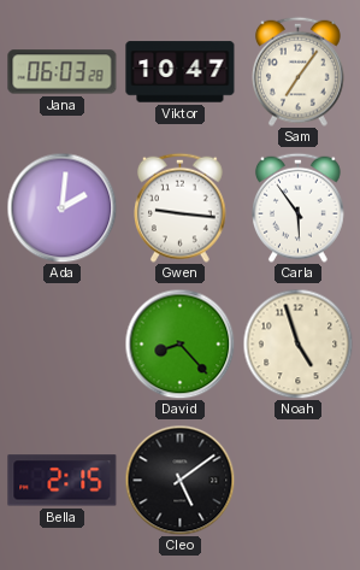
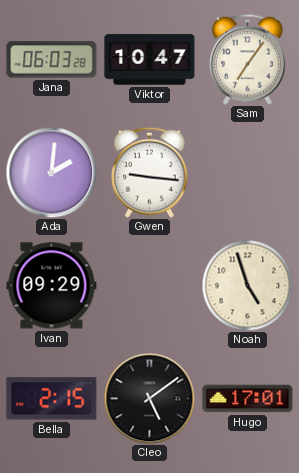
Carla: 5:54 -> none
Ivan: none -> 09:29
David: 8:23 -> none
Hugo: none -> 17:01
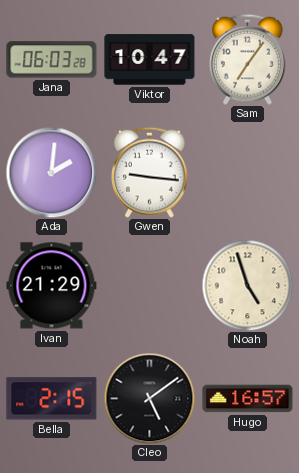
Ivan: 09:29 -> 21:29
Hugo: 17:01 -> 16:57
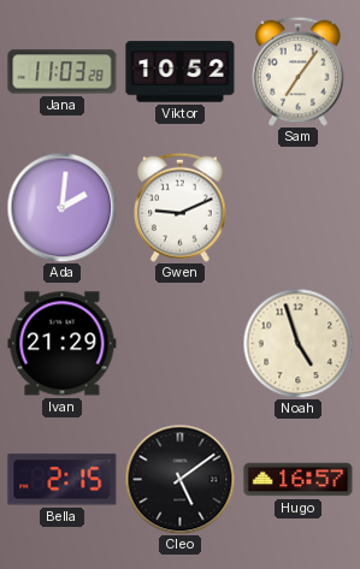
Jana: 06:03 -> 11:03
Viktor: 10:47 -> 10:52
Gwen: 9:16 -> 9:11
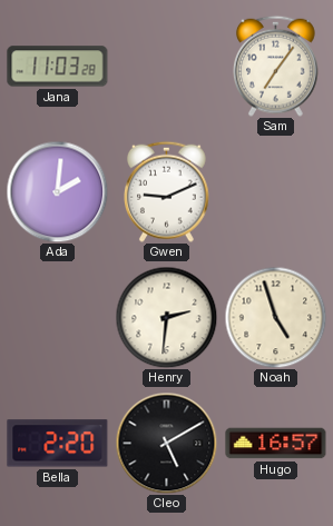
Viktor: 10:52 -> none
Ivan: 21:29 -> none
Henry: none -> 2:31
Bella: 2:15 -> 2:20
Cleo: 5:09 -> 5:10
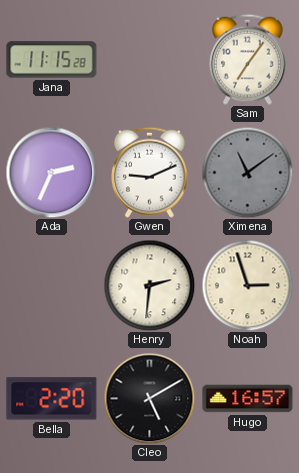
Jana: 11:03 -> 11:15
Ada: 2:01 -> 2:34
Ximena: none -> 11:09
Noah: 4:57 -> 2:57
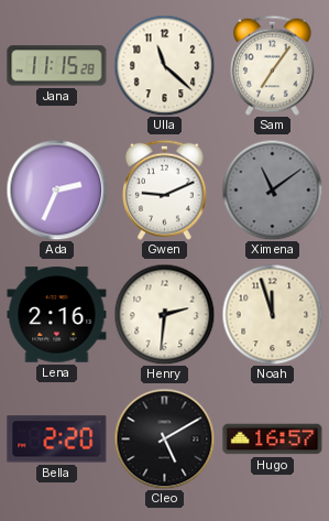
Ulla: none -> 11:22
Lena: none -> 2:16
Noah: 2:57 -> 11:57
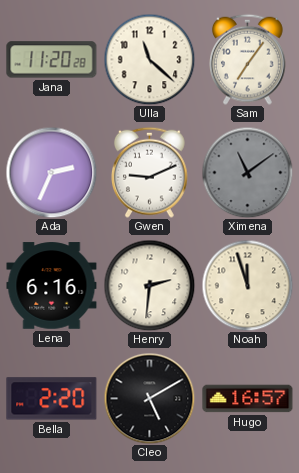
Jana: 11:15 -> 11:20
Lena: 2:16 -> 6:16
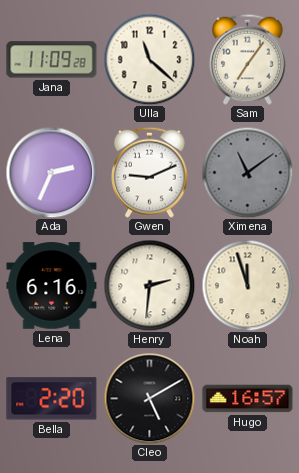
Jana: 11:20 -> 11:09
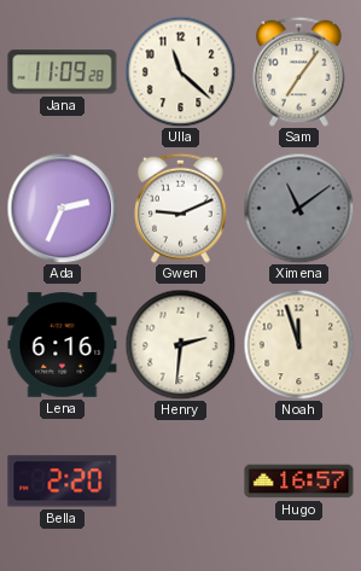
Cleo: 5:10 -> none
